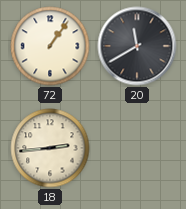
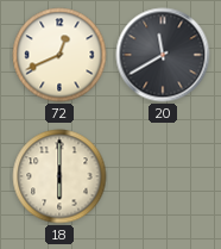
72: 1:06 -> 12:41
18: 2:44 -> 6:00
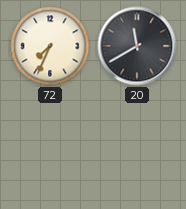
72: 12:41 -> 7:34
18: 6:00 -> none
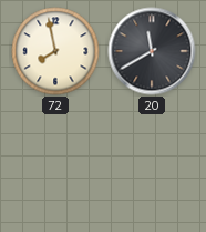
72: 7:34 -> 7:58
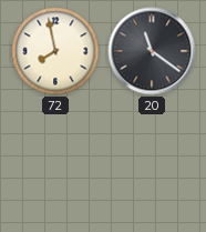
20: 11:40 -> 11:21
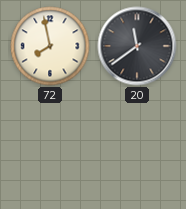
20: 11:21 -> 11:39
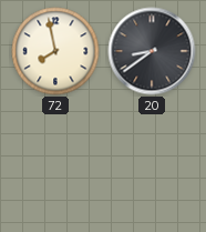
20: 11:39 -> 8:39
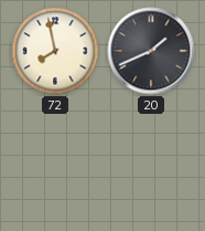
20: 8:39 -> 1:41
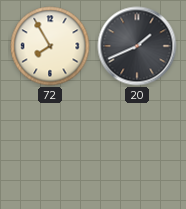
72: 7:58 -> 7:55
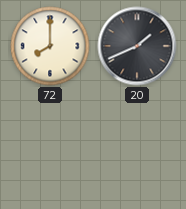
72: 7:55 -> 8:00
